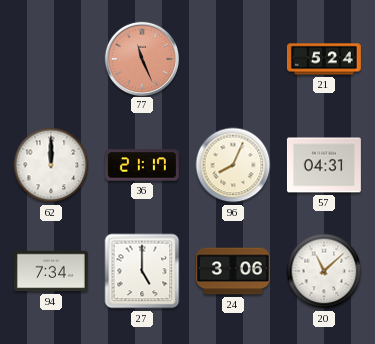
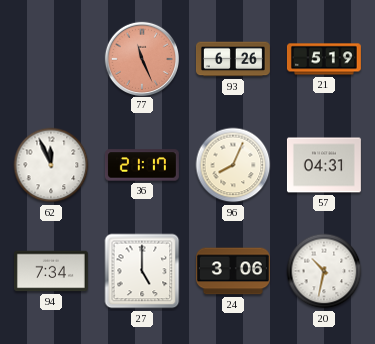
93: none -> 6:26
21: 5:24 -> 5:19
62: 12:00 -> 11:56
20: 11:08 -> 10:32
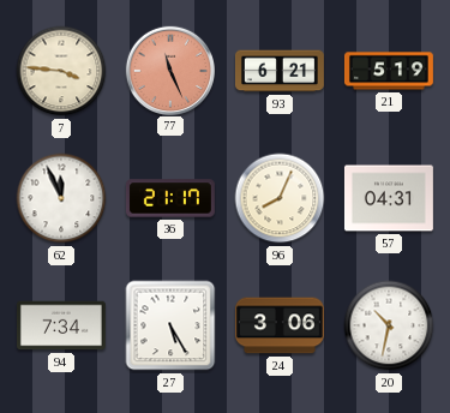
7: none -> 3:46
93: 6:26 -> 6:21
27: 5:00 -> 5:25
